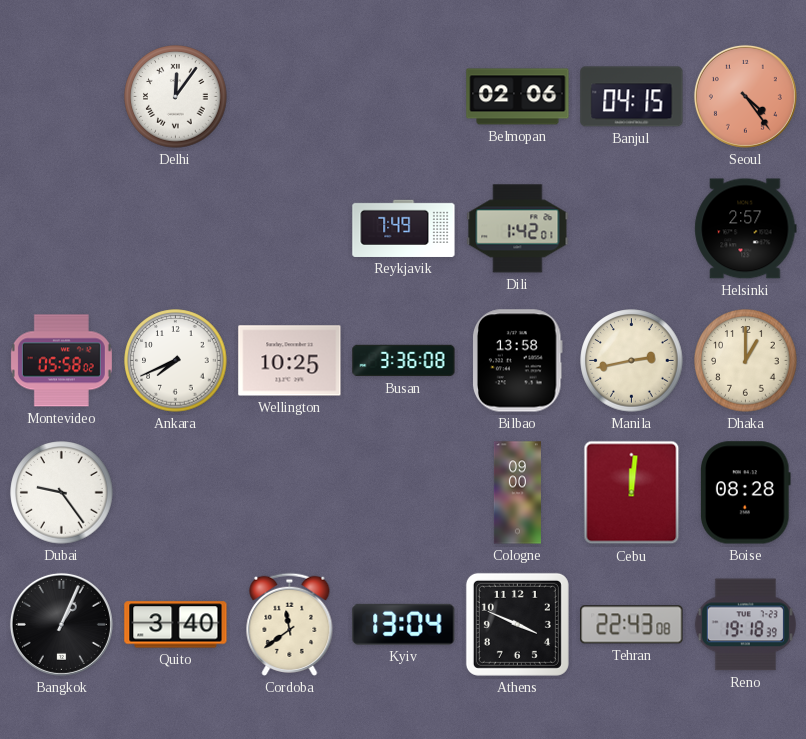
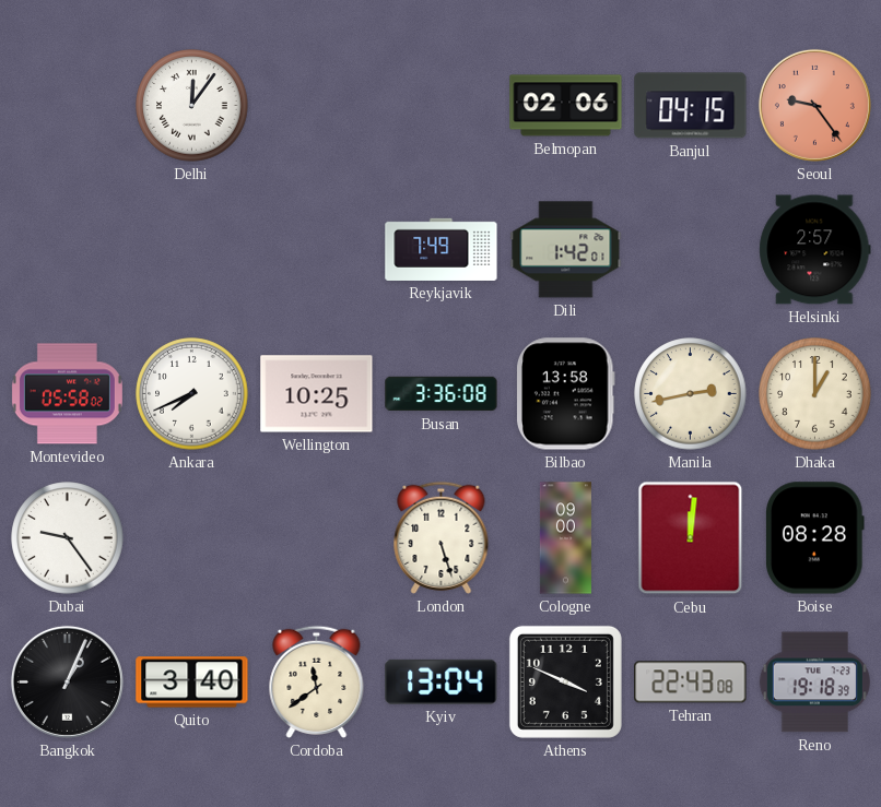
Seoul: 4:24 -> 9:24
London: none -> 5:27
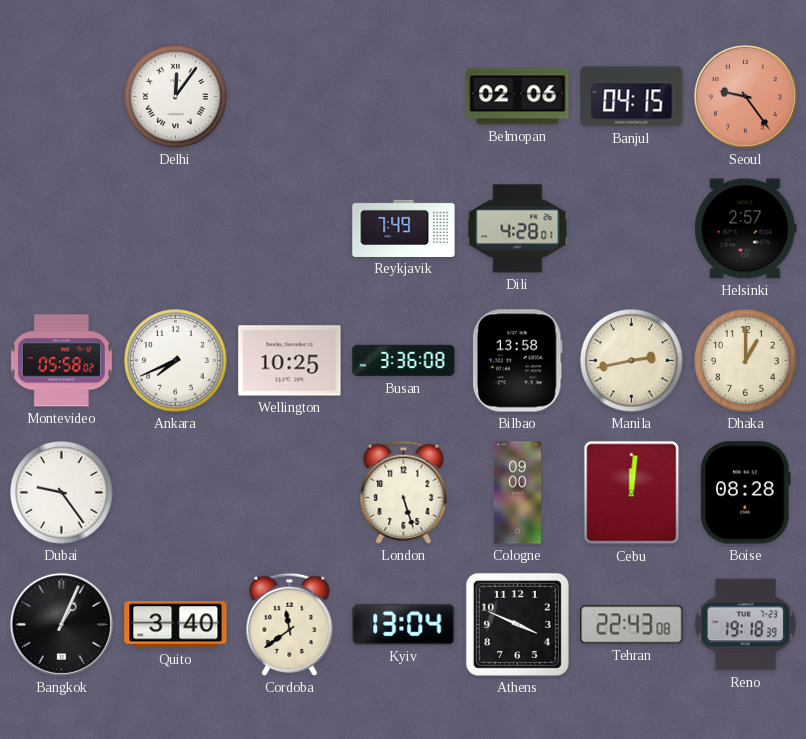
Dili: 1:42 -> 4:28
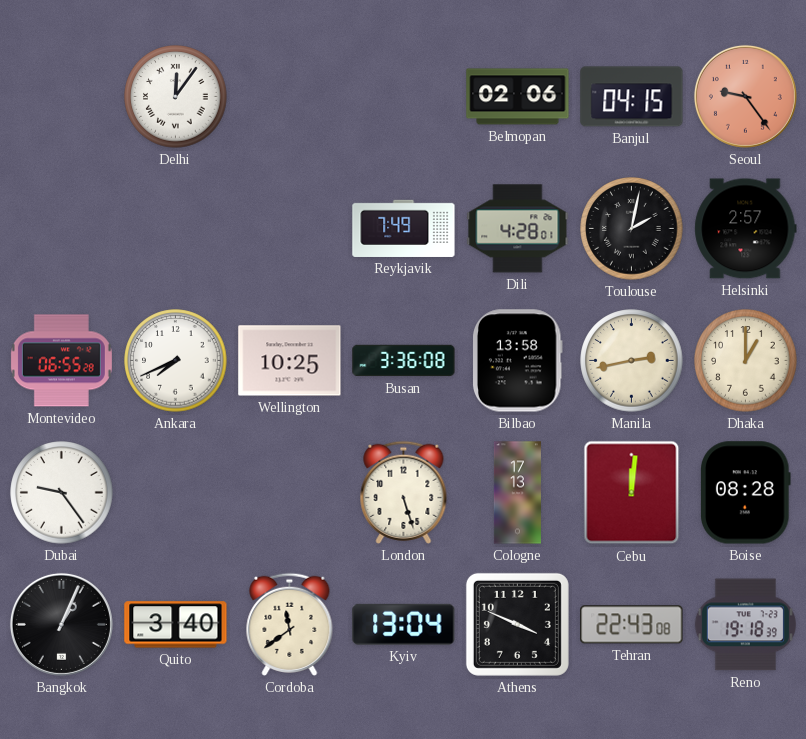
Toulouse: none -> 2:02
Montevideo: 05:58 -> 06:55
Cologne: 09:00 -> 17:13
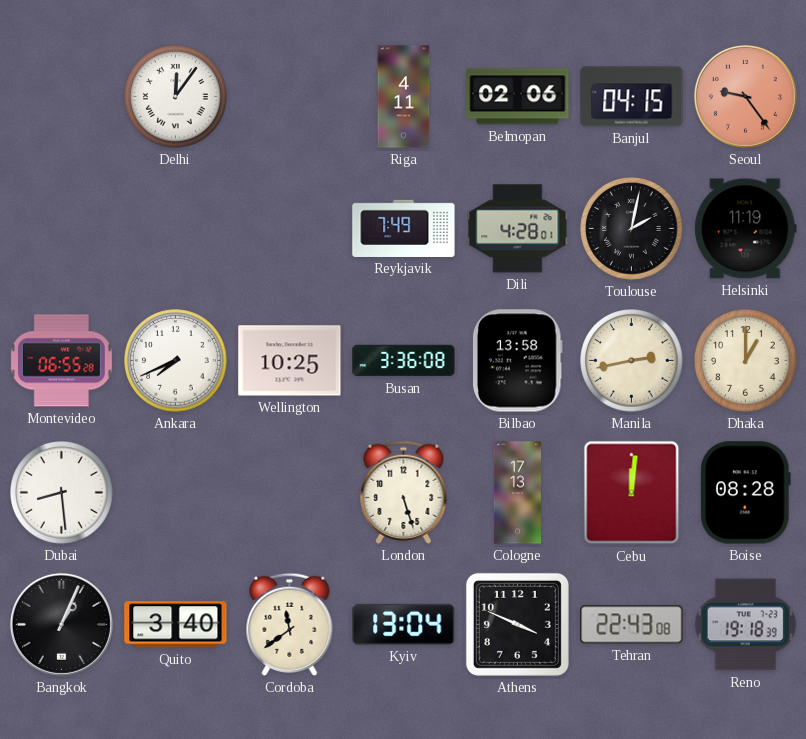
Riga: none -> 4:11
Helsinki: 2:57 -> 11:19
Dubai: 9:24 -> 8:29
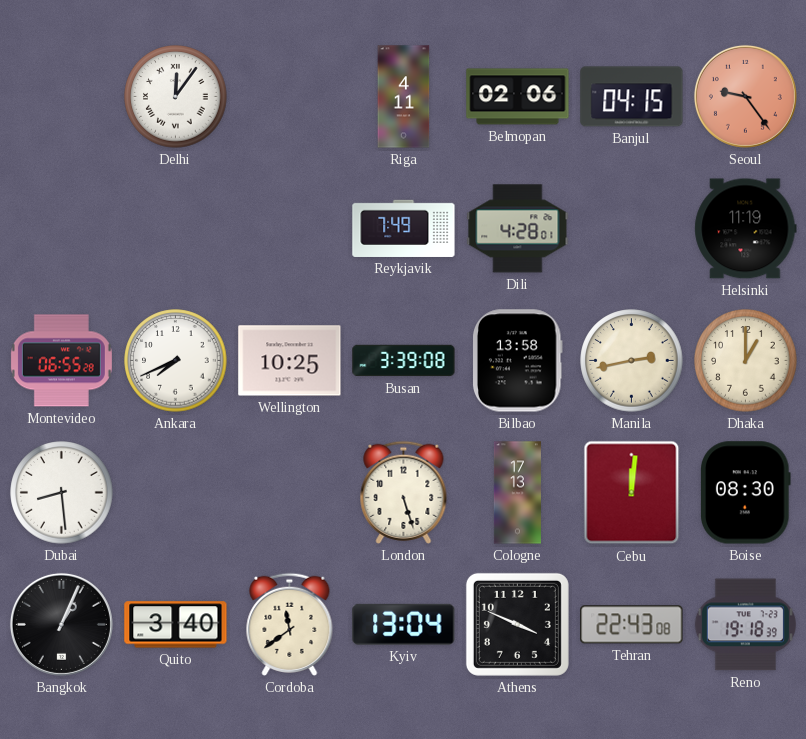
Toulouse: 2:02 -> none
Busan: 3:36 -> 3:39
Boise: 08:28 -> 08:30
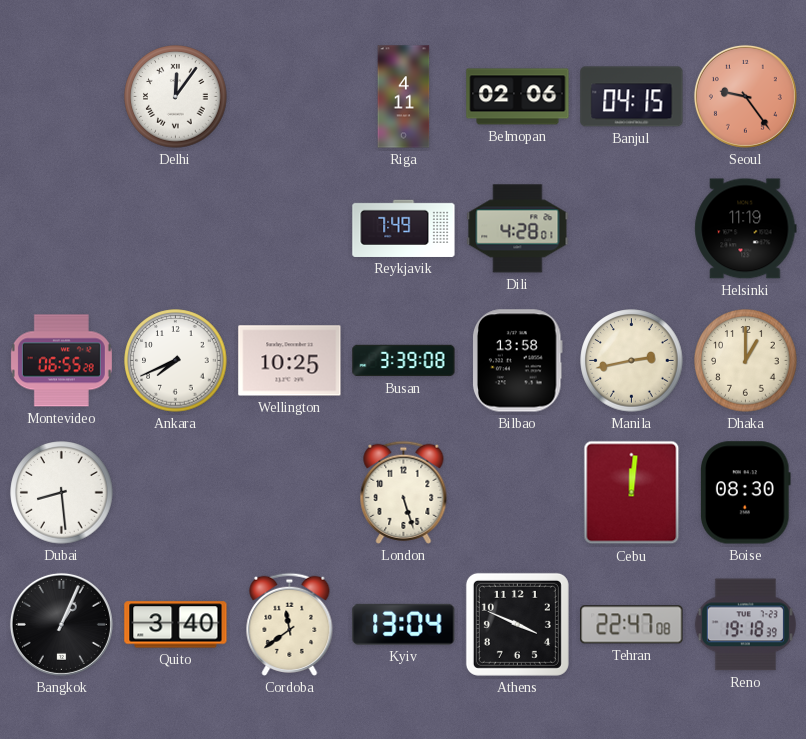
Cologne: 17:13 -> none
Tehran: 22:43 -> 22:47
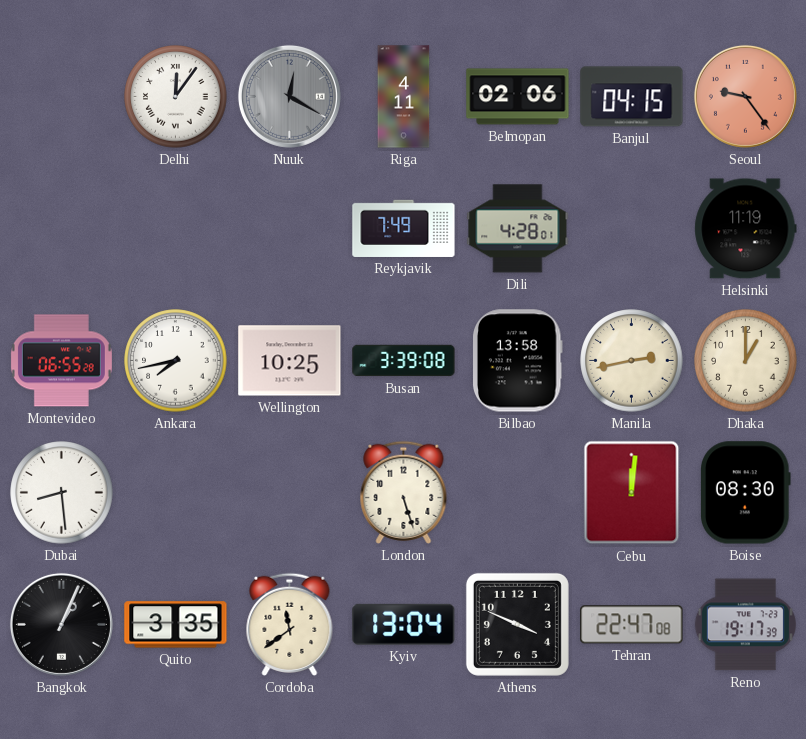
Nuuk: none -> 12:20
Ankara: 7:41 -> 7:43
Quito: 3:40 -> 3:35
Reno: 19:18 -> 19:17
